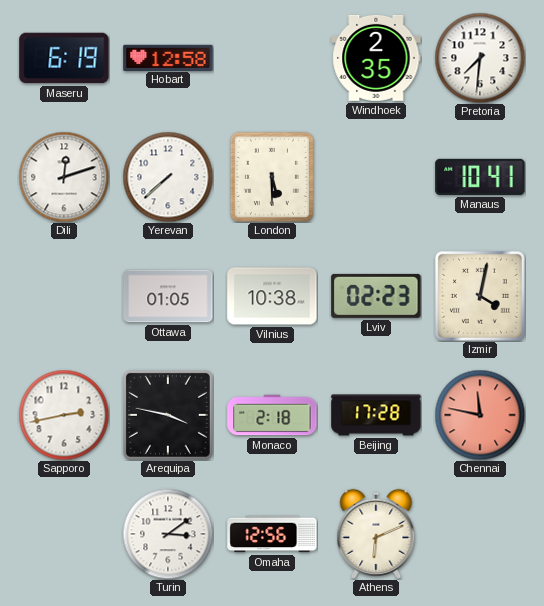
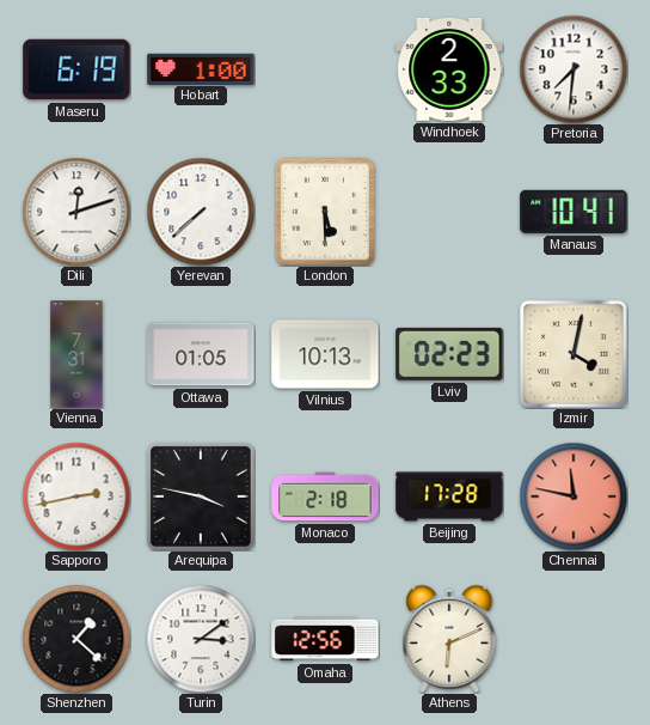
Hobart: 12:58 -> 1:00
Windhoek: 2:35 -> 2:33
Vienna: none -> 7:31
Vilnius: 10:38 -> 10:13
Shenzhen: none -> 1:22
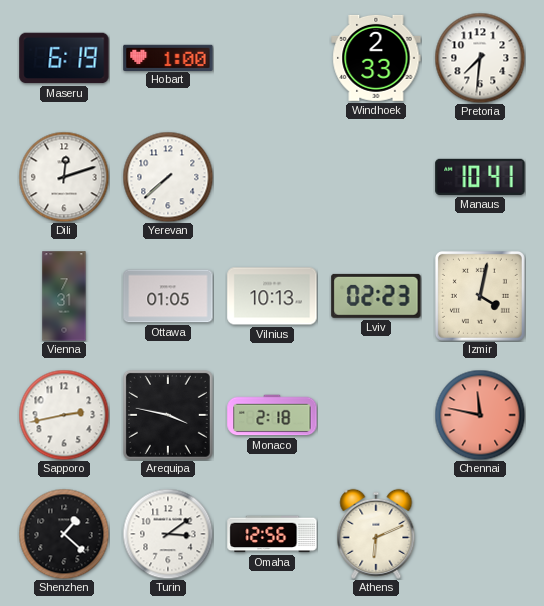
London: 5:30 -> none
Beijing: 17:28 -> none
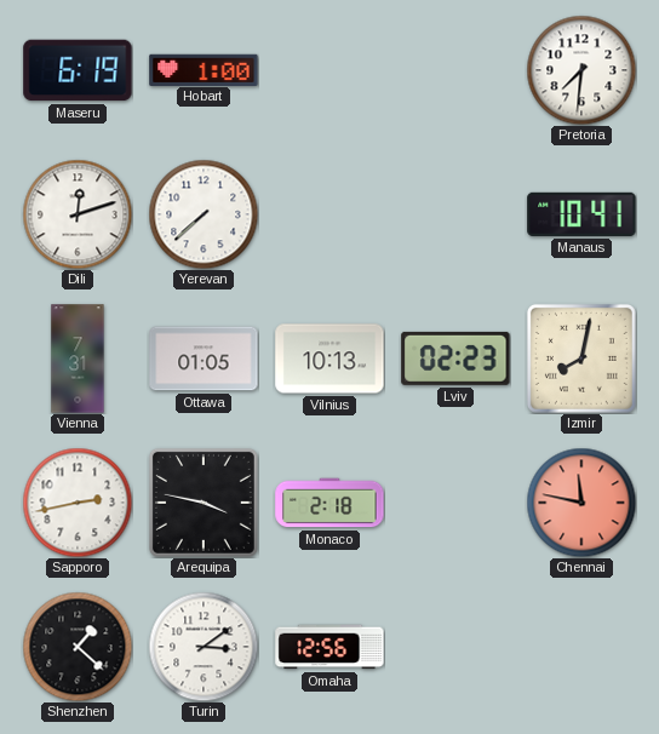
Windhoek: 2:33 -> none
Izmir: 4:02 -> 8:02
Athens: 6:11 -> none
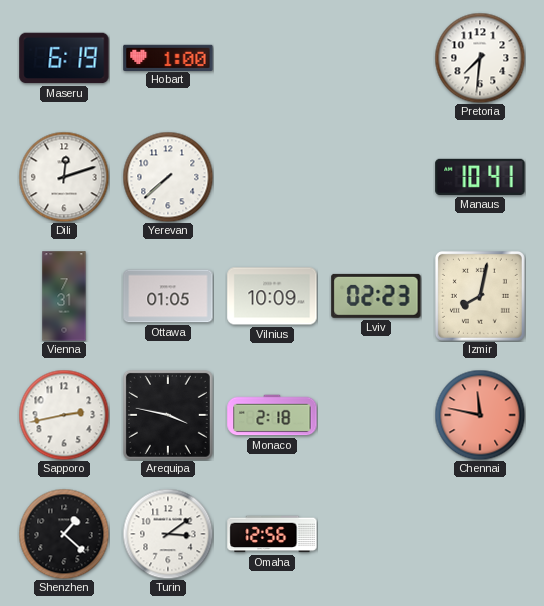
Vilnius: 10:13 -> 10:09
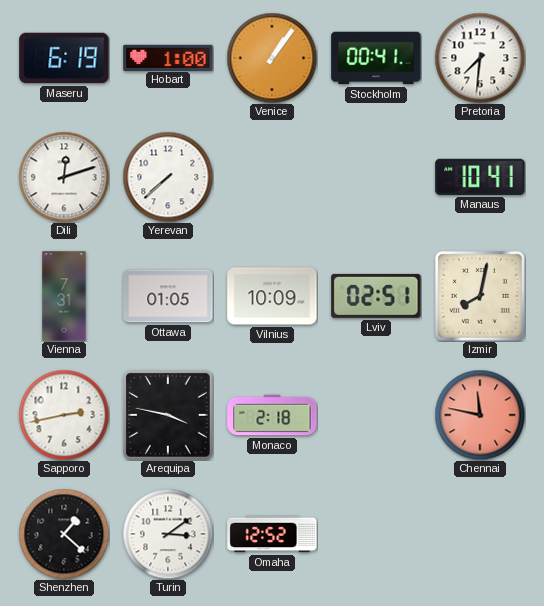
Venice: none -> 1:06
Stockholm: none -> 00:41
Lviv: 02:23 -> 02:51
Omaha: 12:56 -> 12:52
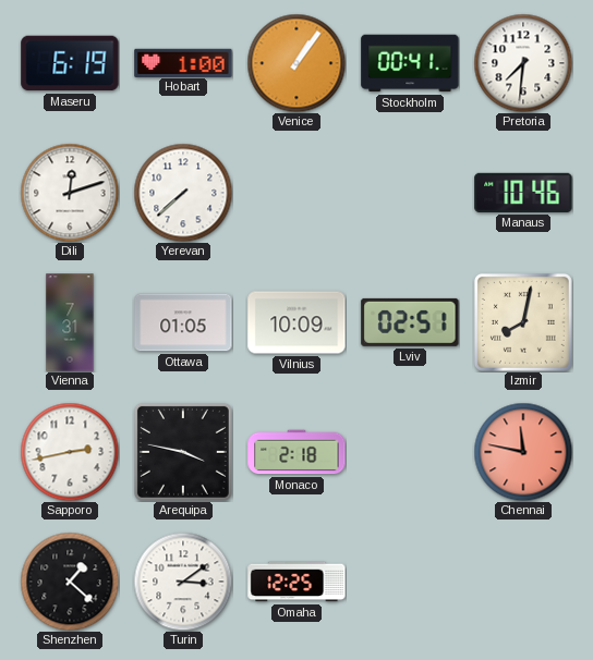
Manaus: 10:41 -> 10:46
Omaha: 12:52 -> 12:25
